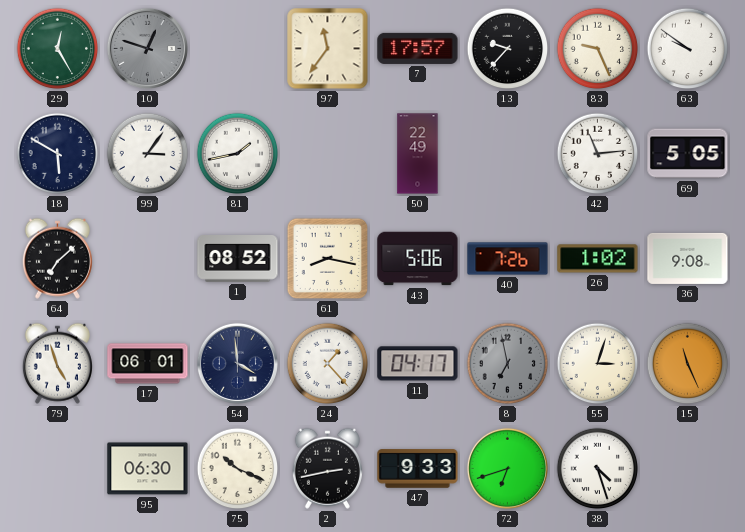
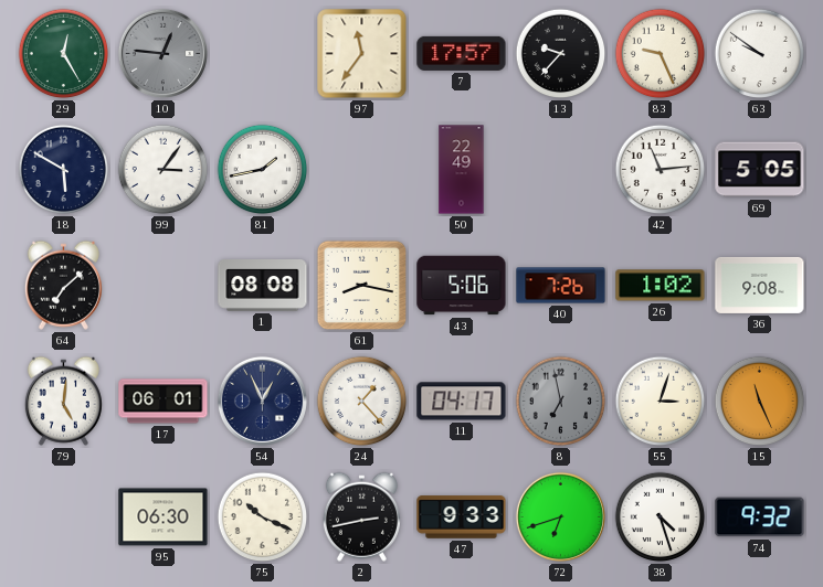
10: 12:48 -> 12:46
1: 08:52 -> 08:08
79: 4:57 -> 5:01
54: 3:59 -> 12:56
74: none -> 9:32
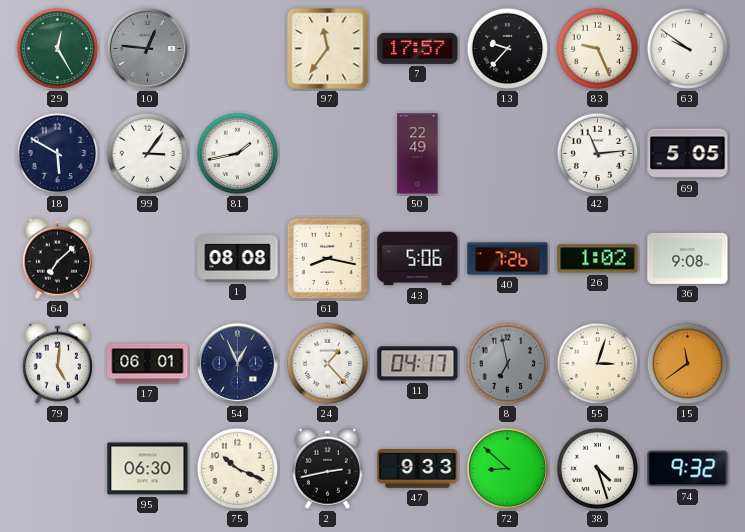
15: 11:26 -> 11:39
72: 6:42 -> 8:52
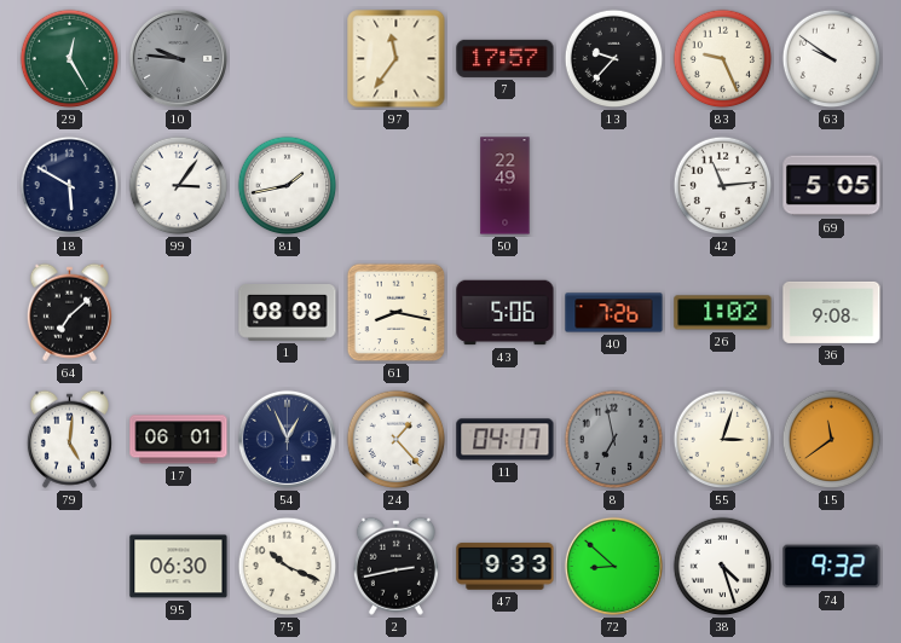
10: 12:46 -> 9:46
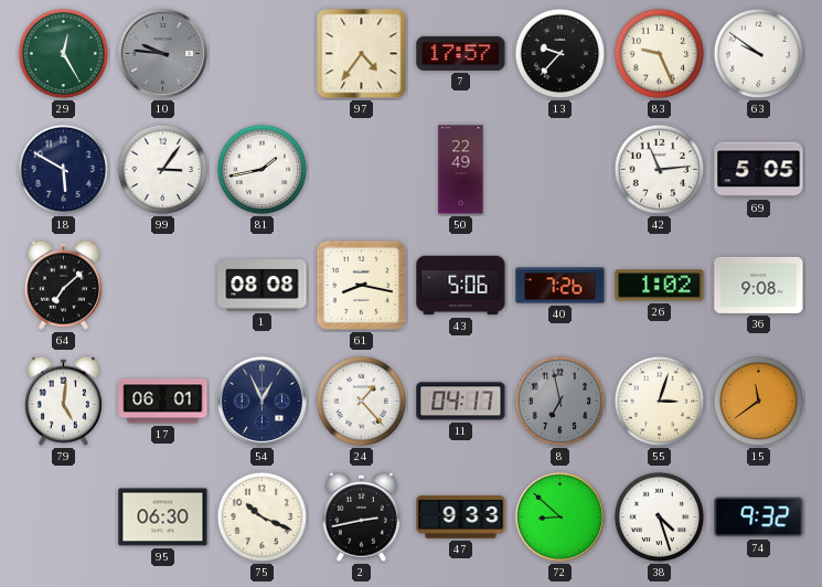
97: 11:36 -> 4:36
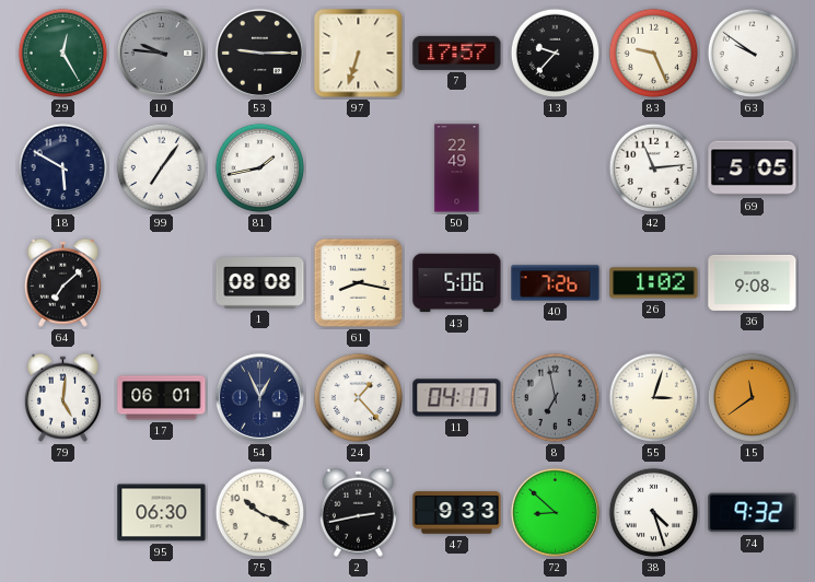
53: none -> 9:15
97: 4:36 -> 6:33
99: 3:06 -> 7:06
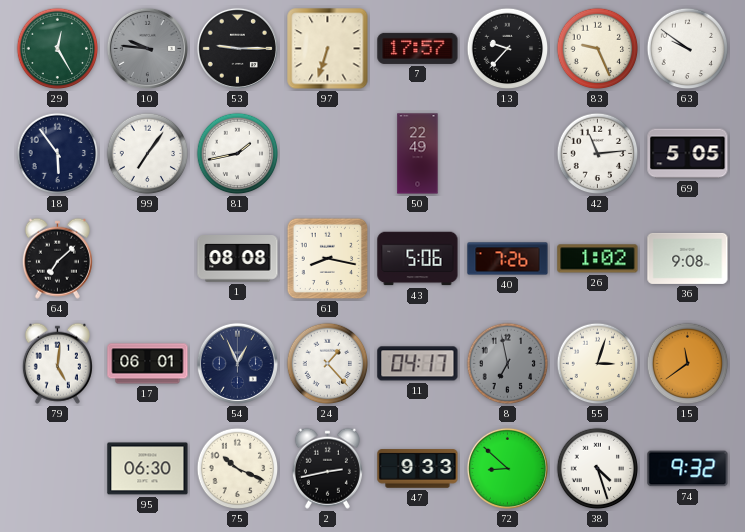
18: 5:50 -> 5:54
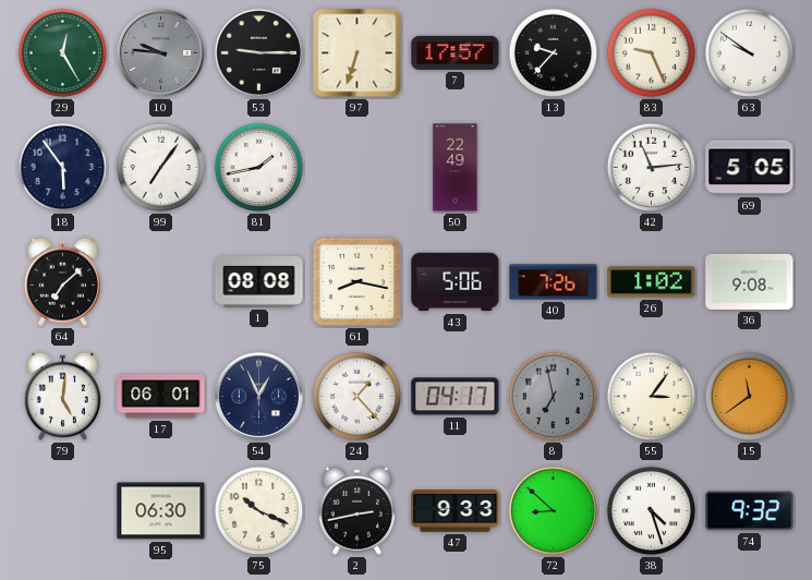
55: 3:03 -> 3:06
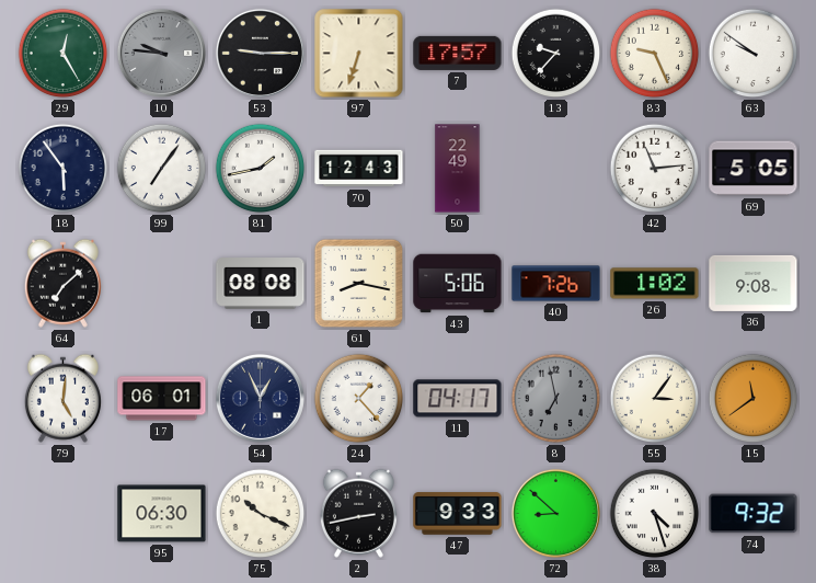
70: none -> 12:43
